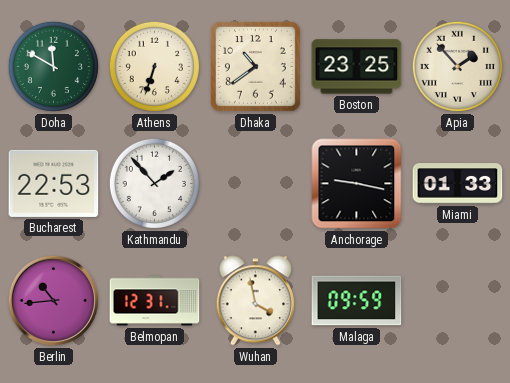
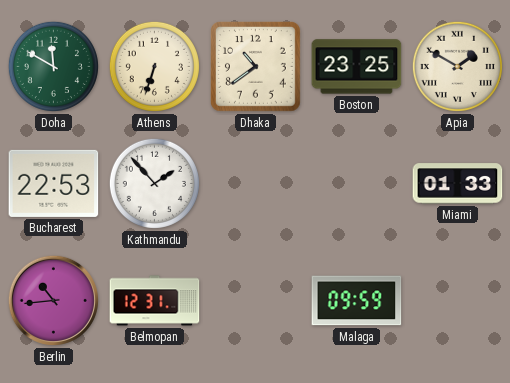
Apia: 1:53 -> 1:50
Anchorage: 9:17 -> none
Wuhan: 3:58 -> none
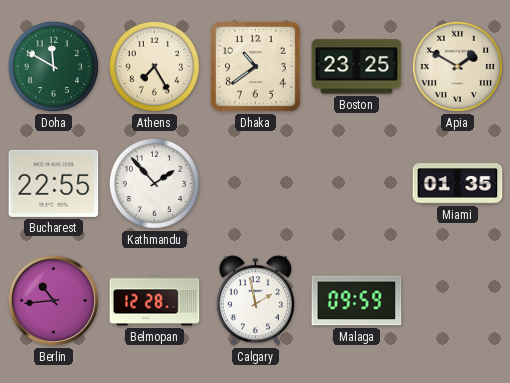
Athens: 6:33 -> 7:25
Bucharest: 22:53 -> 22:55
Miami: 01:33 -> 01:35
Belmopan: 12:31 -> 12:28
Calgary: none -> 1:58
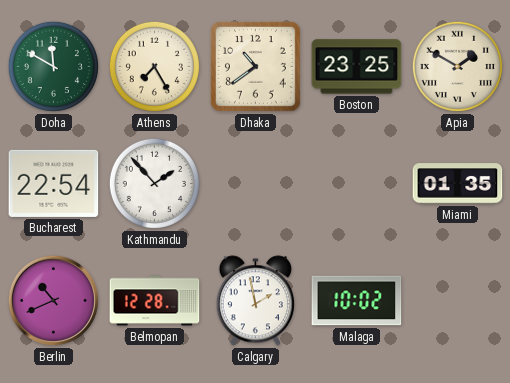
Bucharest: 22:55 -> 22:54
Berlin: 10:44 -> 10:41
Malaga: 09:59 -> 10:02
